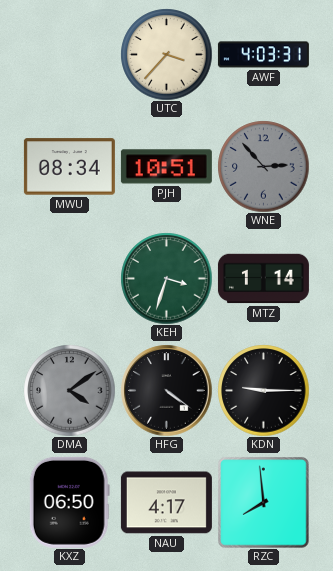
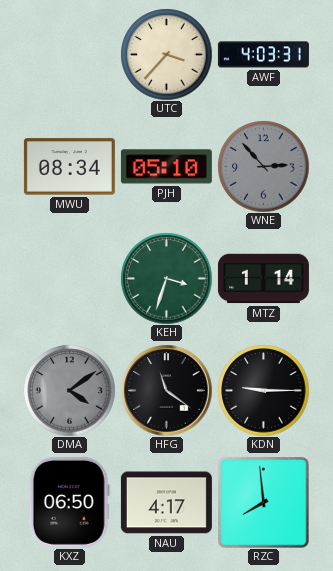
PJH: 10:51 -> 05:10
HFG: 4:21 -> 11:21
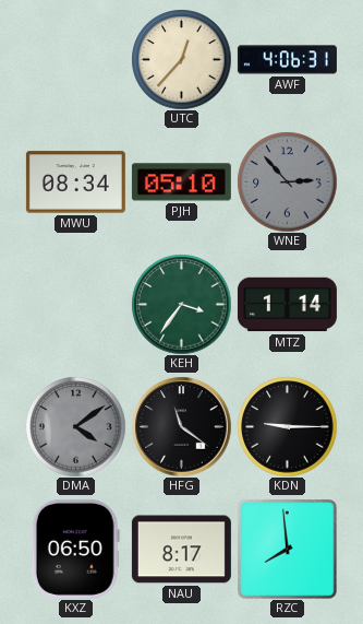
UTC: 3:37 -> 12:37
AWF: 4:03 -> 4:06
KEH: 3:33 -> 3:36
NAU: 4:17 -> 8:17
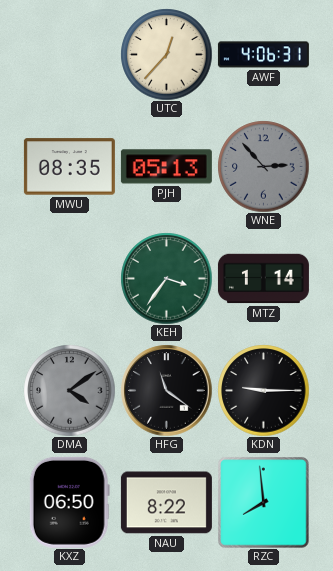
MWU: 08:34 -> 08:35
PJH: 05:10 -> 05:13
NAU: 8:17 -> 8:22
